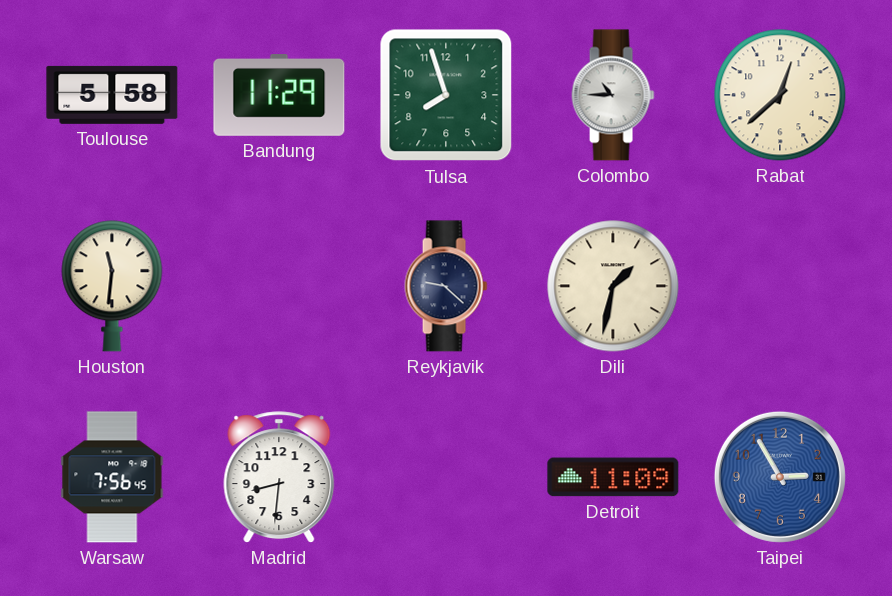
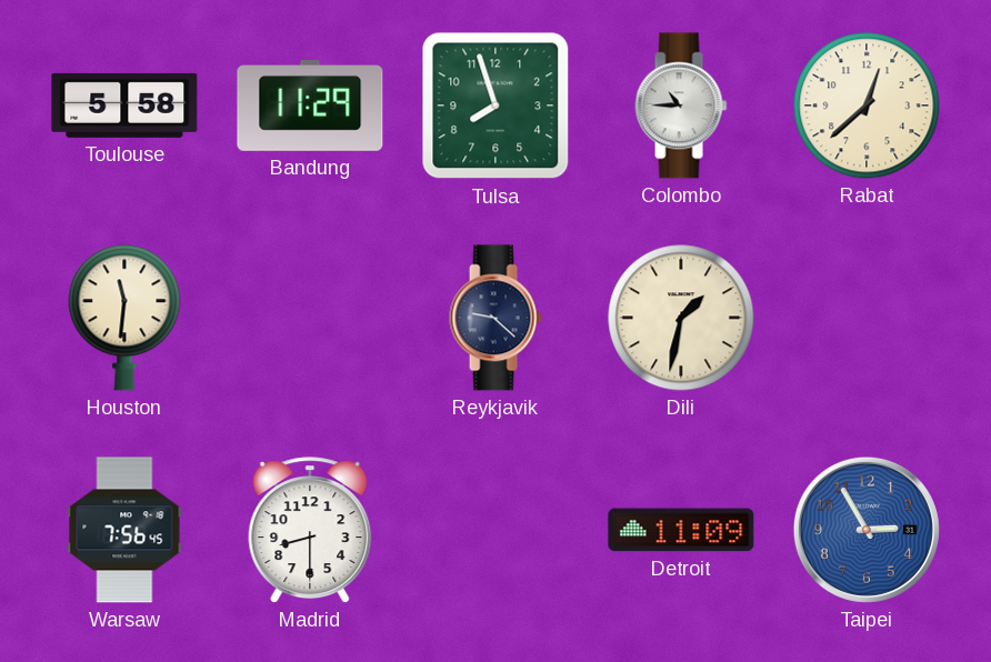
Madrid: 8:31 -> 8:30
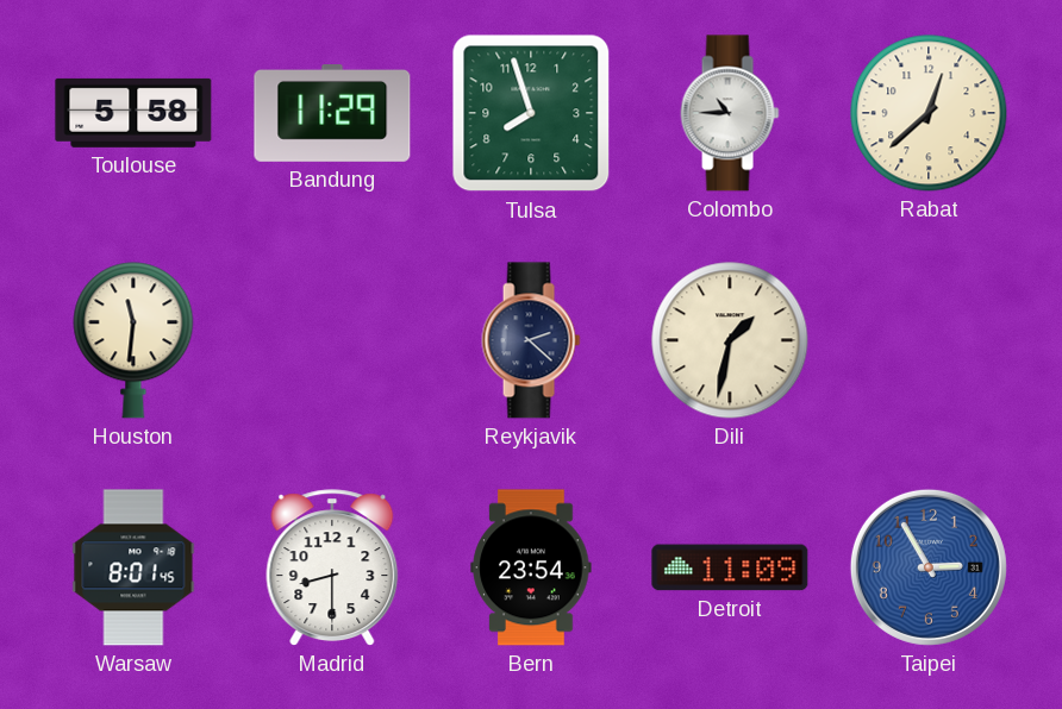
Reykjavik: 9:22 -> 2:22
Warsaw: 7:56 -> 8:01
Bern: none -> 23:54
